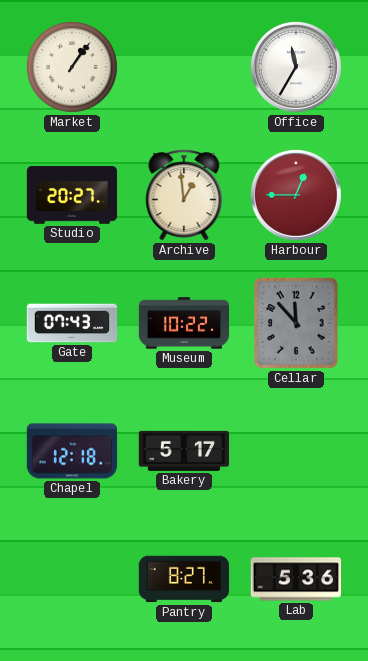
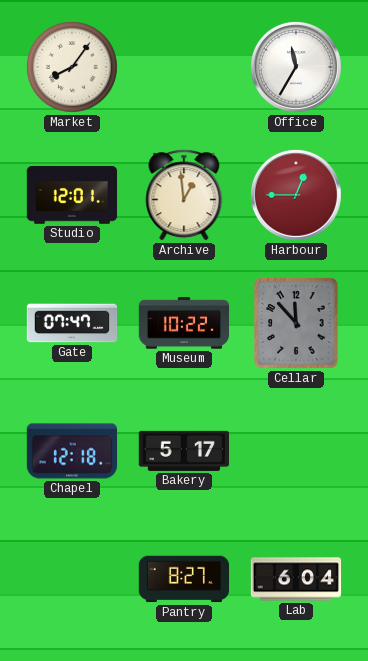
Market: 1:06 -> 8:06
Studio: 20:27 -> 12:01
Gate: 07:43 -> 07:47
Lab: 5:36 -> 6:04
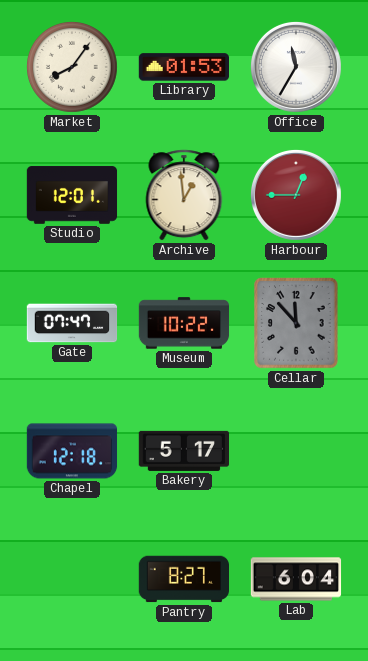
Library: none -> 01:53
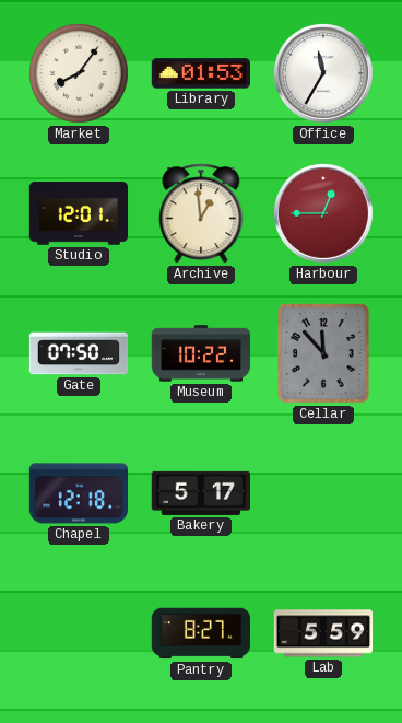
Gate: 07:47 -> 07:50
Lab: 6:04 -> 5:59
